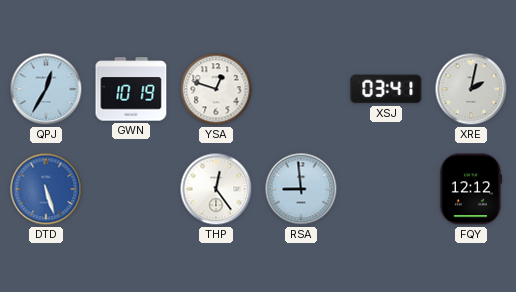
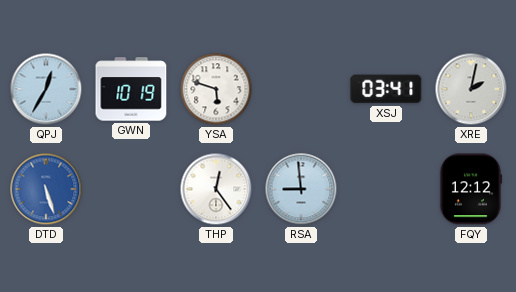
YSA: 12:48 -> 5:48
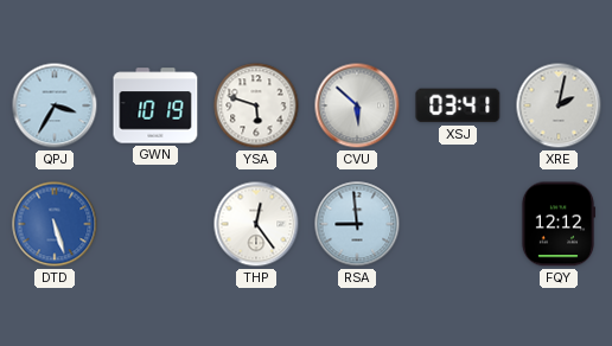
QPJ: 12:35 -> 3:35
CVU: none -> 5:52
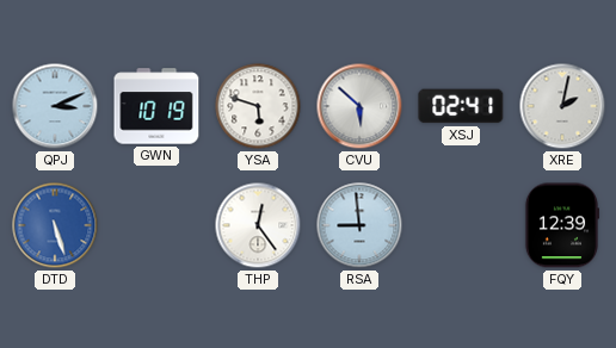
QPJ: 3:35 -> 3:11
XSJ: 03:41 -> 02:41
FQY: 12:12 -> 12:39
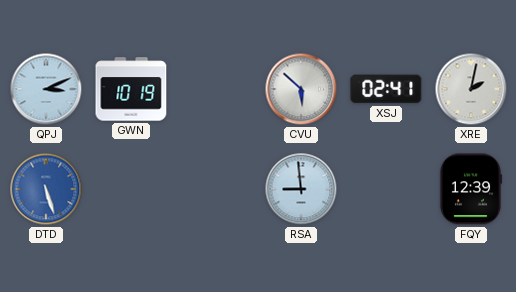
YSA: 5:48 -> none
THP: 12:24 -> none
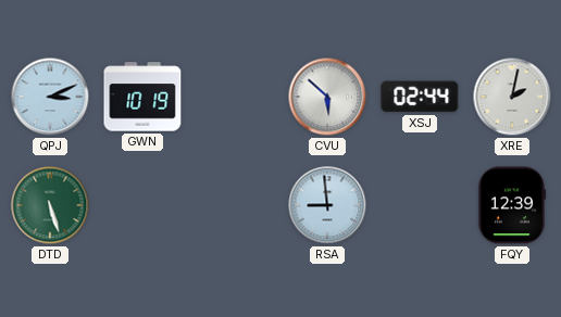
XSJ: 02:41 -> 02:44
DTD dial: blue -> green
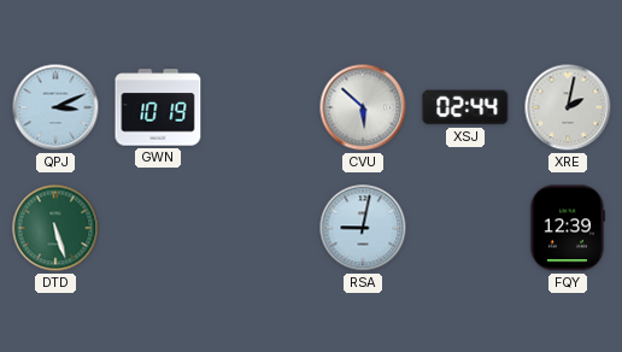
RSA: 8:59 -> 9:02
